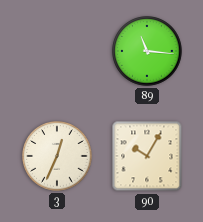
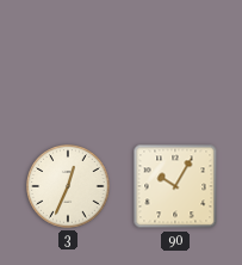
89: 11:16 -> none
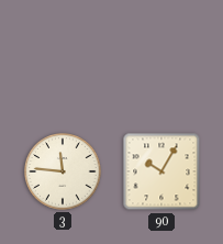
3: 12:34 -> 11:46
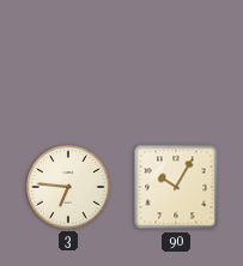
3: 11:46 -> 6:46
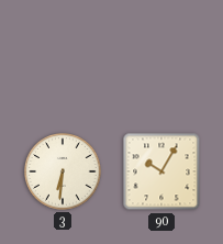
3: 6:46 -> 6:31
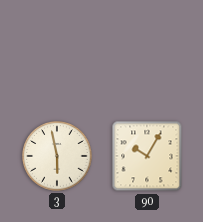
3: 6:31 -> 5:58
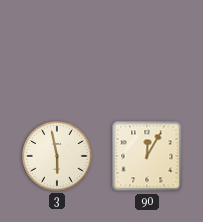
90: 10:05 -> 12:05
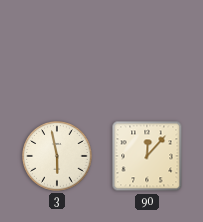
90: 12:05 -> 12:07
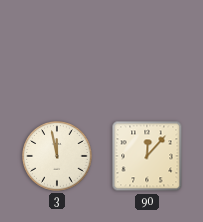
3: 5:58 -> 11:58
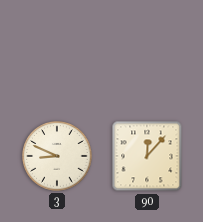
3: 11:58 -> 8:49
